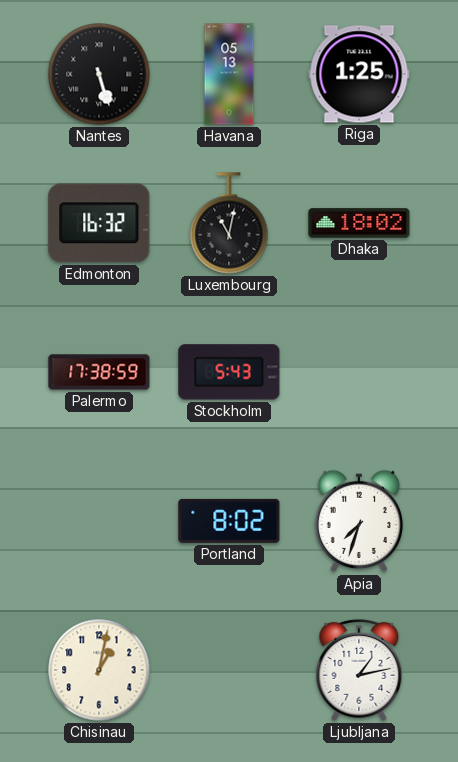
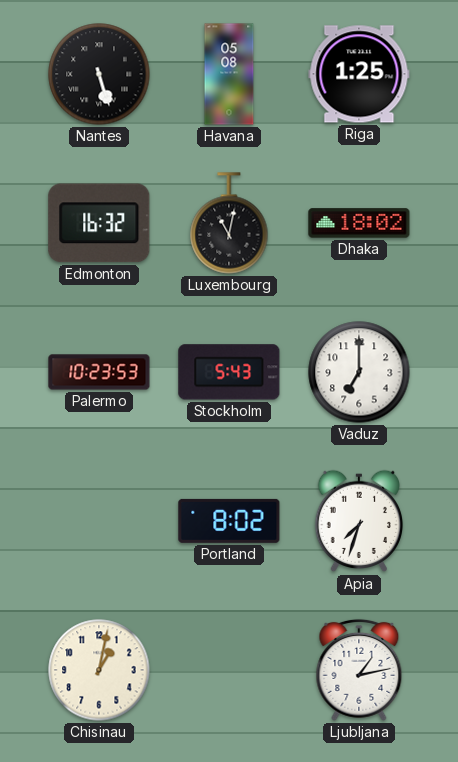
Havana: 05:13 -> 05:08
Palermo: 17:38 -> 10:23
Vaduz: none -> 7:00
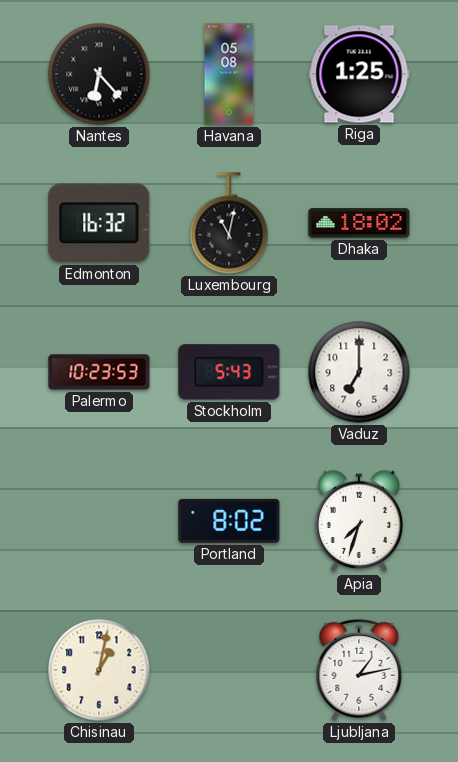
Nantes: 5:27 -> 6:23
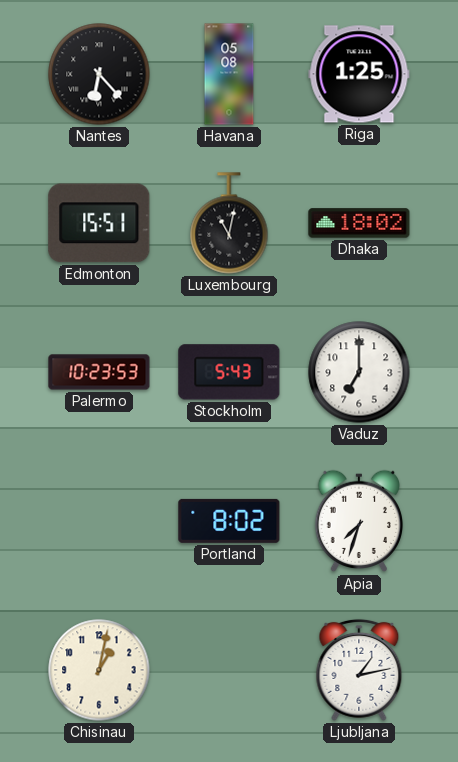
Edmonton: 16:32 -> 15:51
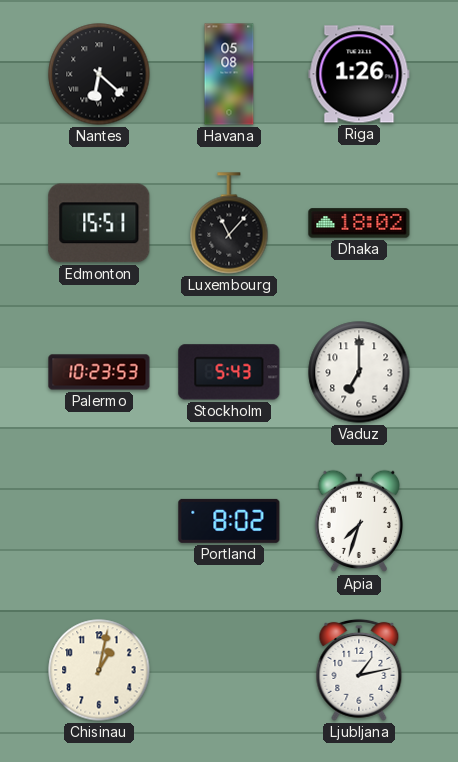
Nantes: 6:23 -> 6:22
Riga: 1:25 -> 1:26
Luxembourg: 11:02 -> 11:07
